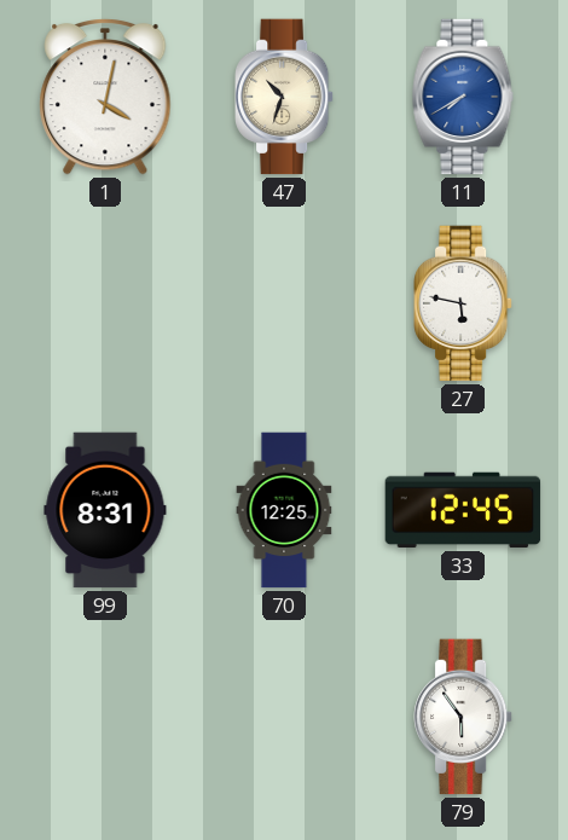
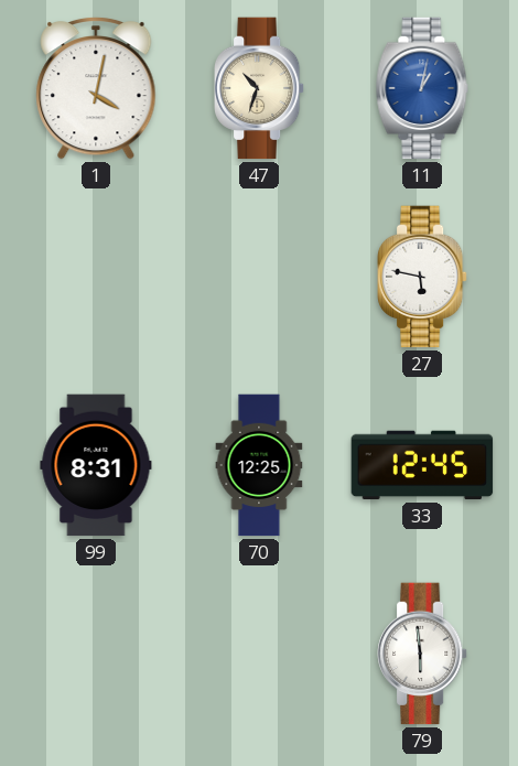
11: 7:40 -> 1:02
79: 5:54 -> 5:59
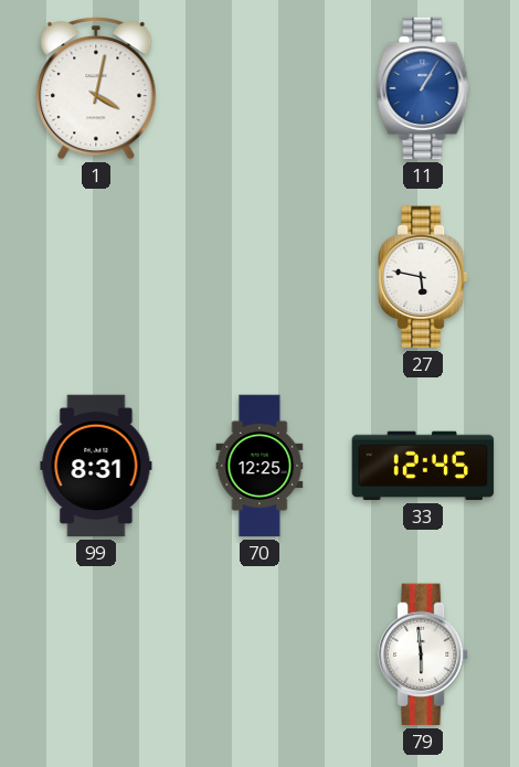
47: 10:33 -> none
11: 1:02 -> 1:05
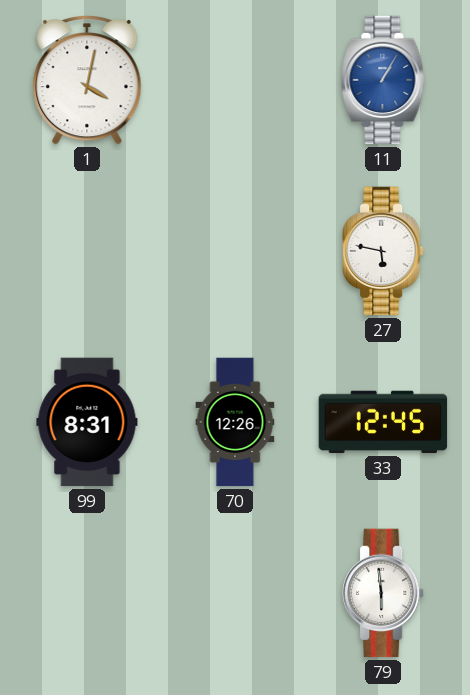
70: 12:25 -> 12:26
